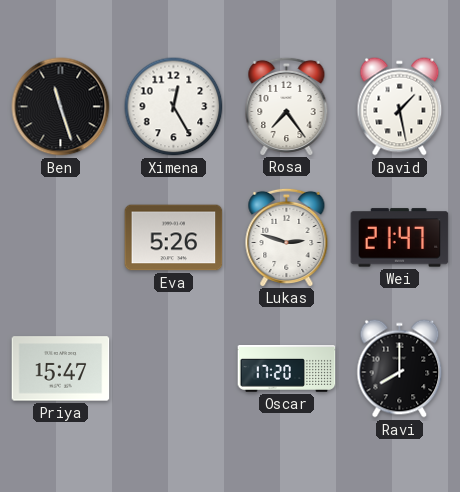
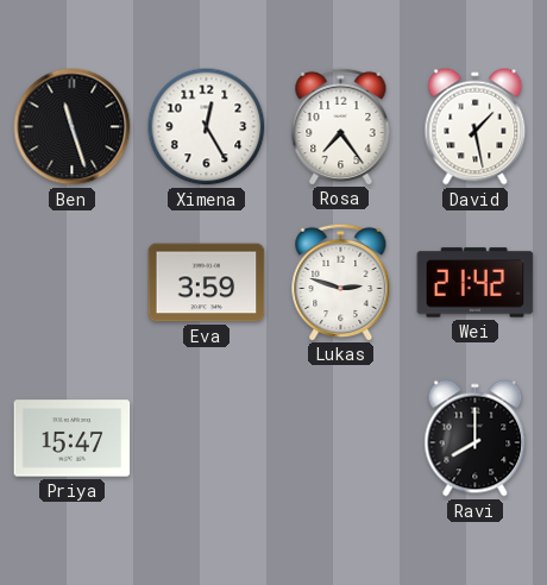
Eva: 5:26 -> 3:59
Wei: 21:47 -> 21:42
Oscar: 17:20 -> none
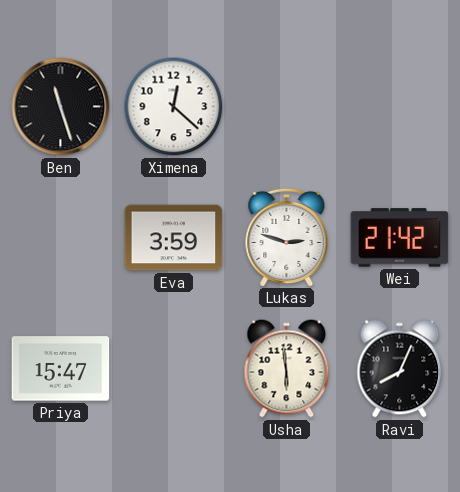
Ximena: 12:25 -> 12:22
Rosa: 7:24 -> none
David: 1:28 -> none
Usha: none -> 5:59
Ravi: 8:00 -> 8:04
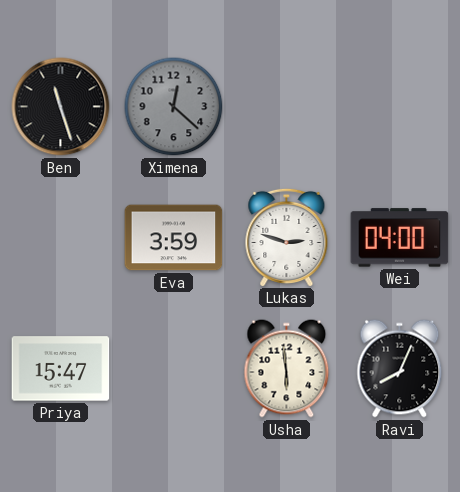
Ximena dial: white -> grey
Wei: 21:42 -> 04:00
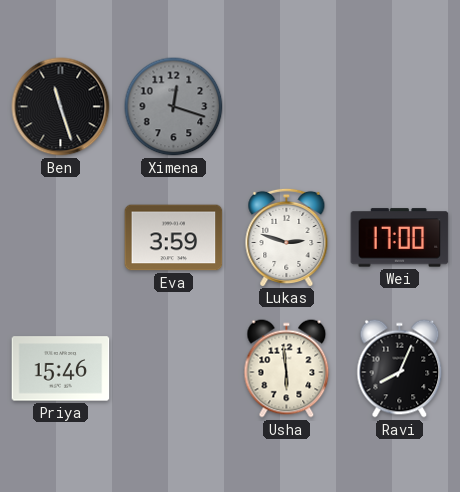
Ximena: 12:22 -> 12:18
Wei: 04:00 -> 17:00
Priya: 15:47 -> 15:46
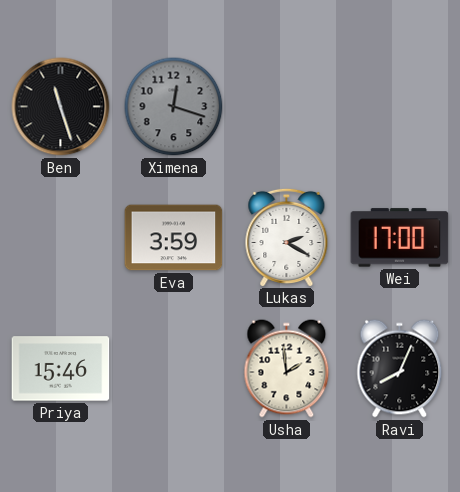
Lukas: 2:48 -> 2:20
Usha: 5:59 -> 1:59
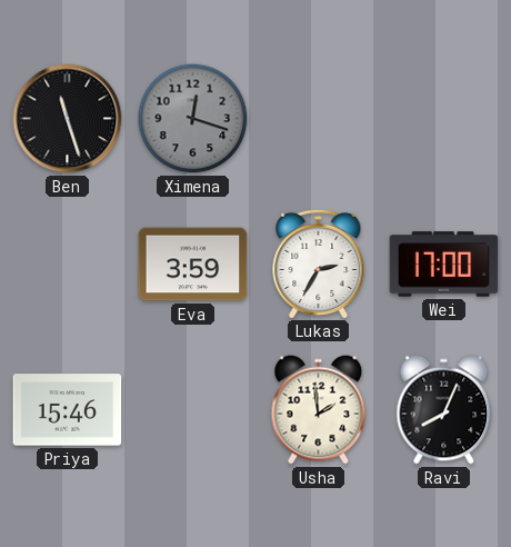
Lukas: 2:20 -> 2:35
